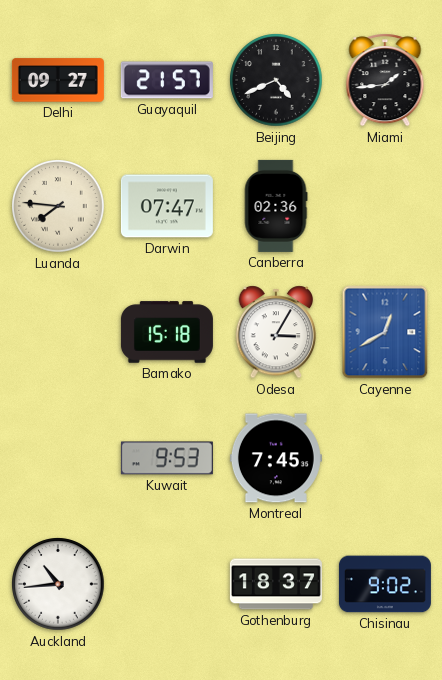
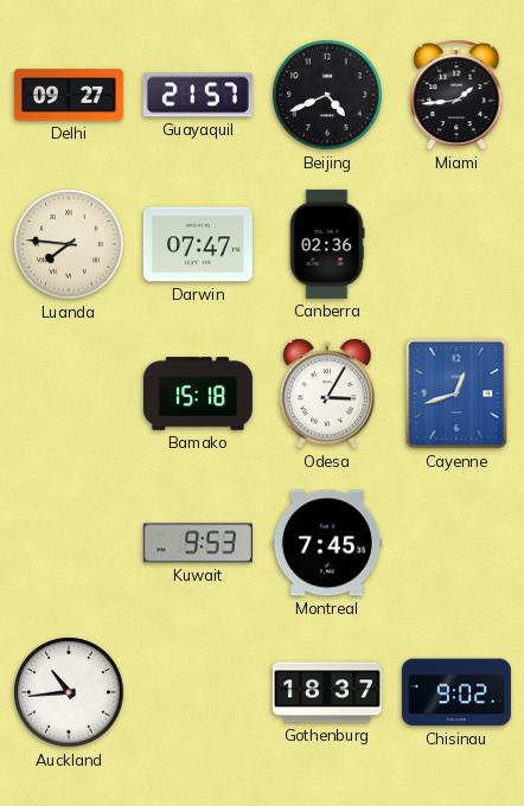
Cayenne: 12:40 -> 12:42
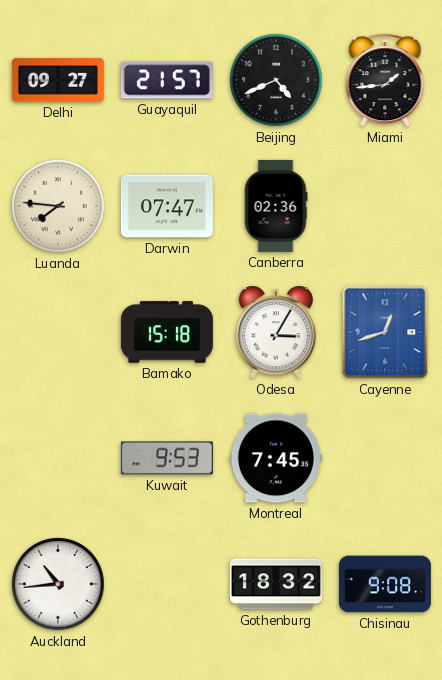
Gothenburg: 18:37 -> 18:32
Chisinau: 9:02 -> 9:08
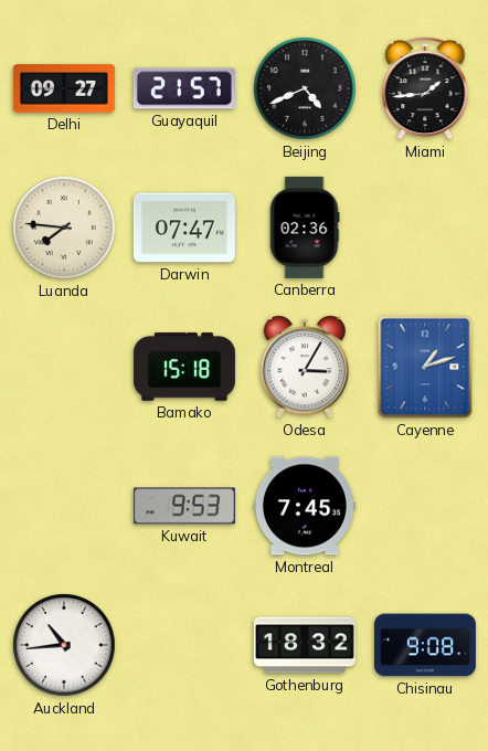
Cayenne: 12:42 -> 1:12
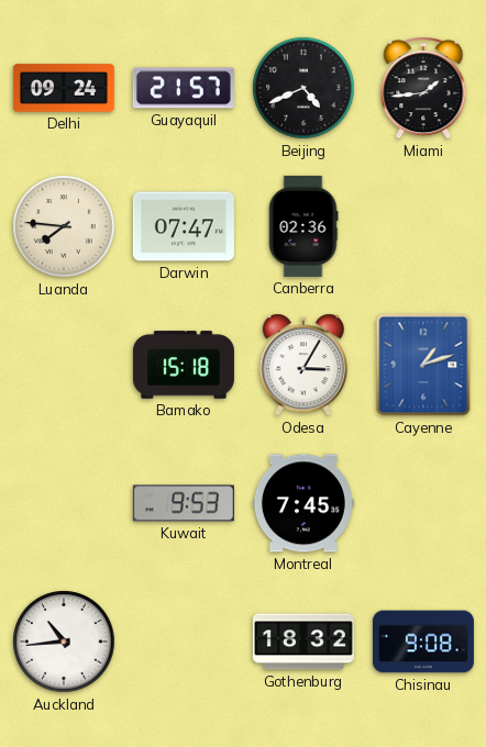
Delhi: 09:27 -> 09:24
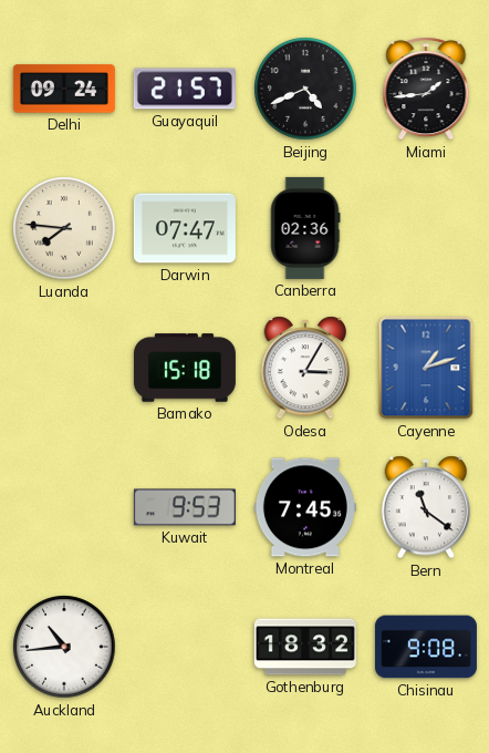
Bern: none -> 11:21
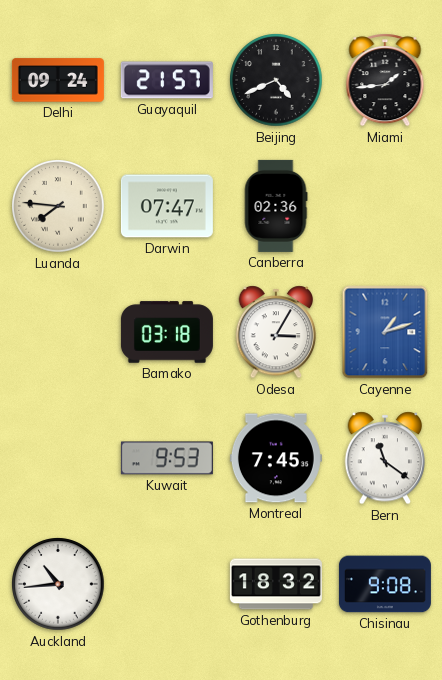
Bamako: 15:18 -> 03:18
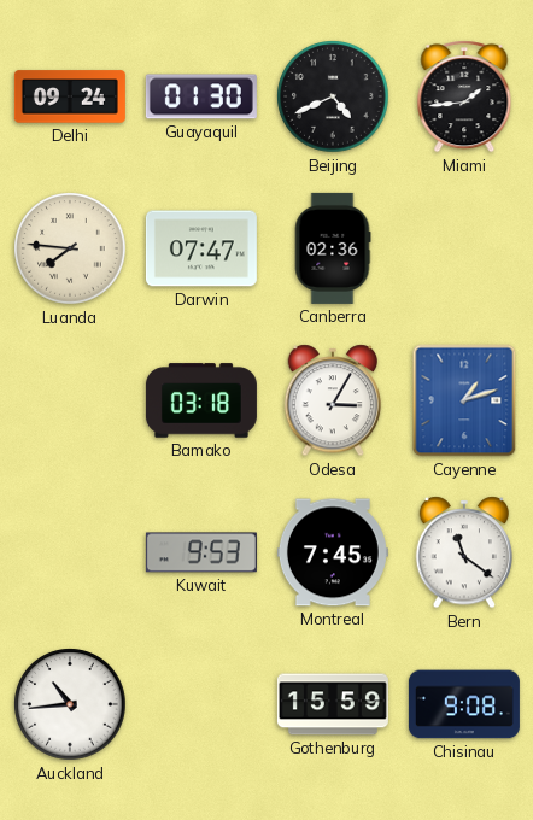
Guayaquil: 21:57 -> 01:30
Gothenburg: 18:32 -> 15:59
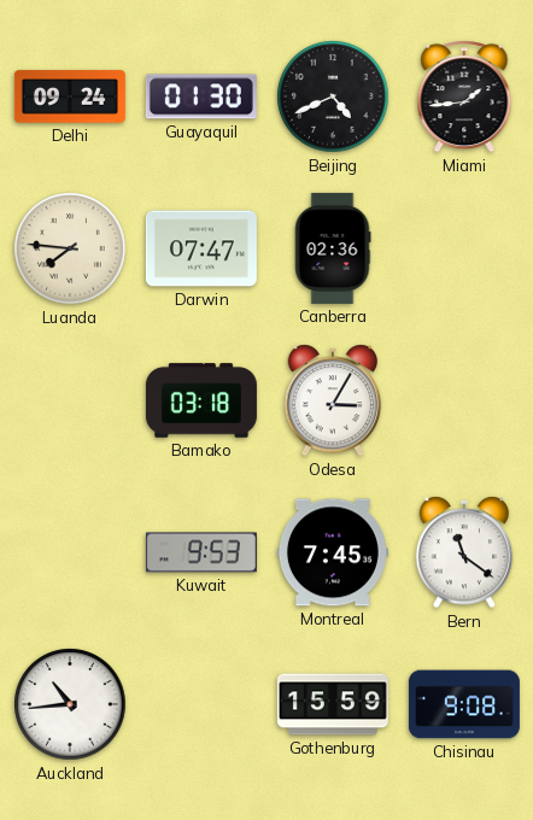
Cayenne: 1:12 -> none
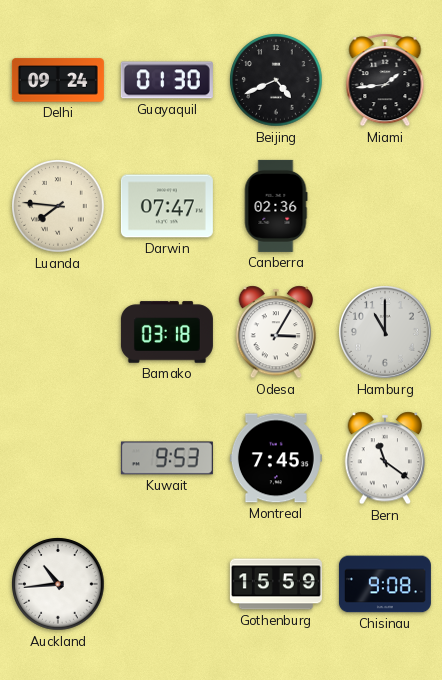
Hamburg: none -> 11:00
